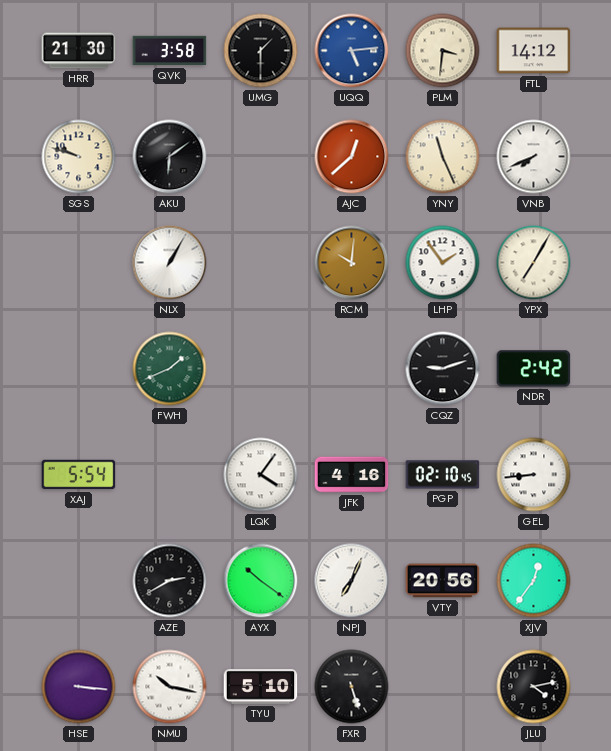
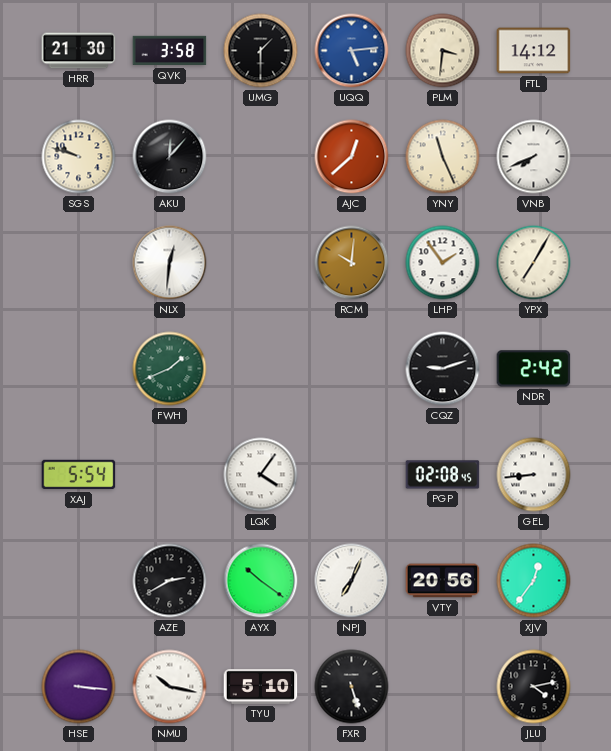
AKU: 6:09 -> 12:07
NLX: 1:05 -> 12:31
JFK: 4:16 -> none
PGP: 02:10 -> 02:08
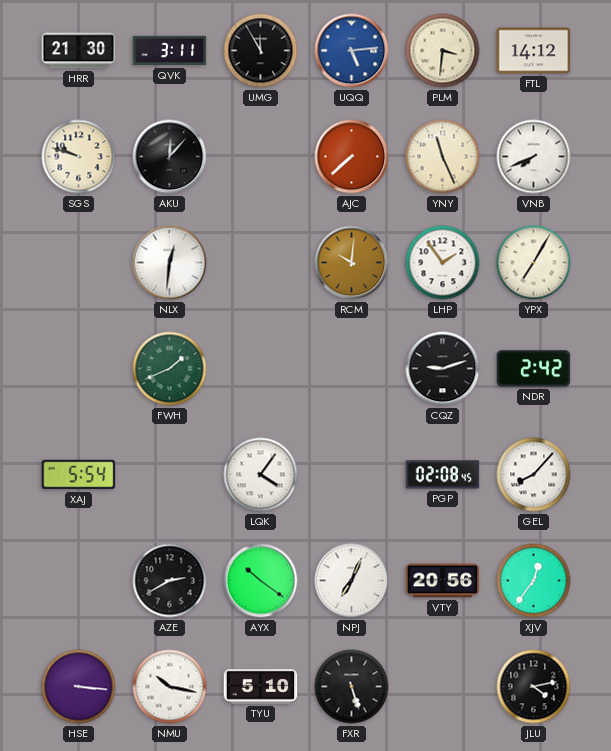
QVK: 3:58 -> 3:11
UMG: 1:30 -> 11:55
AJC: 12:38 -> 7:38
GEL: 8:44 -> 8:07
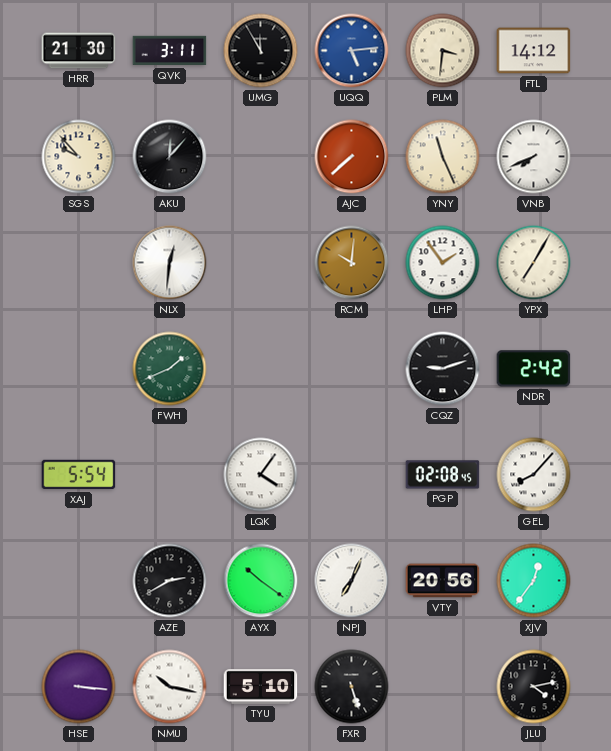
SGS: 9:48 -> 9:53
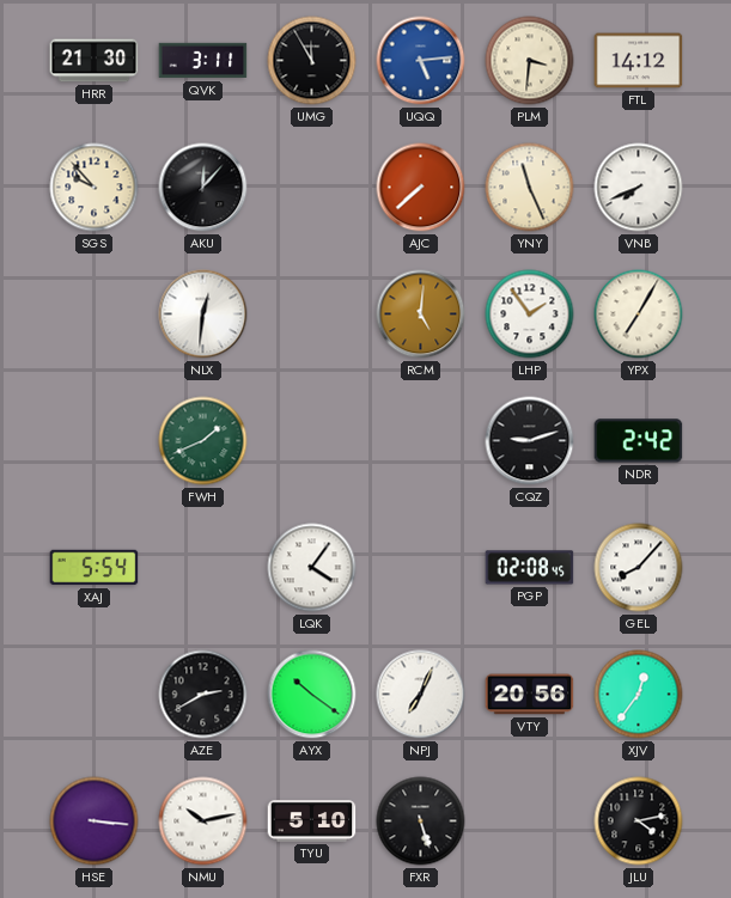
RCM: 10:01 -> 5:01
NMU: 10:17 -> 10:13
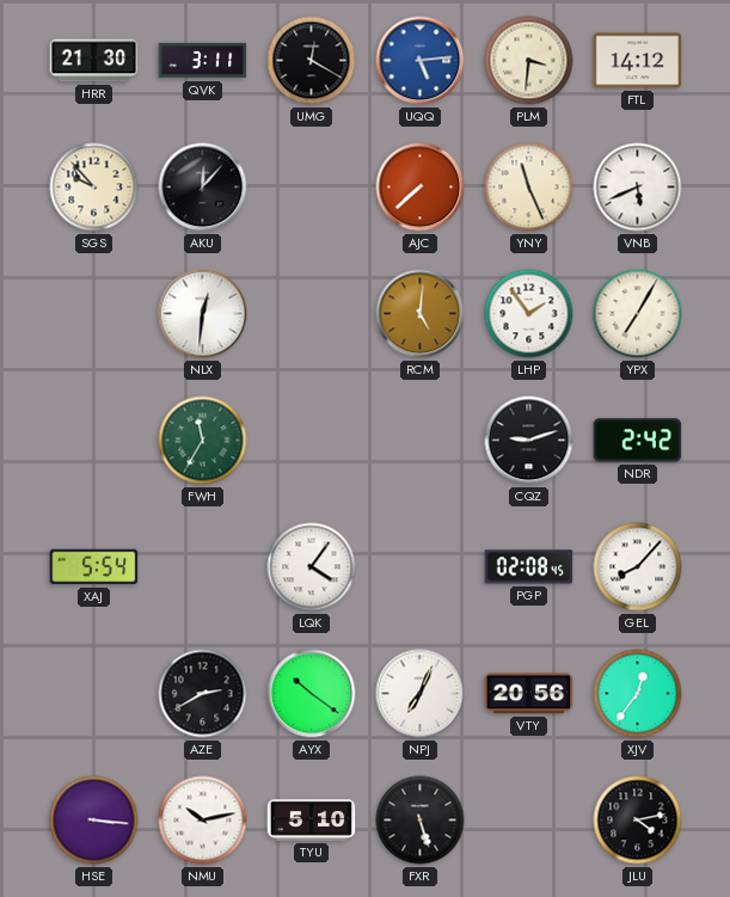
UMG: 11:55 -> 12:20
VNB: 7:41 -> 5:41
FWH: 1:41 -> 11:35
